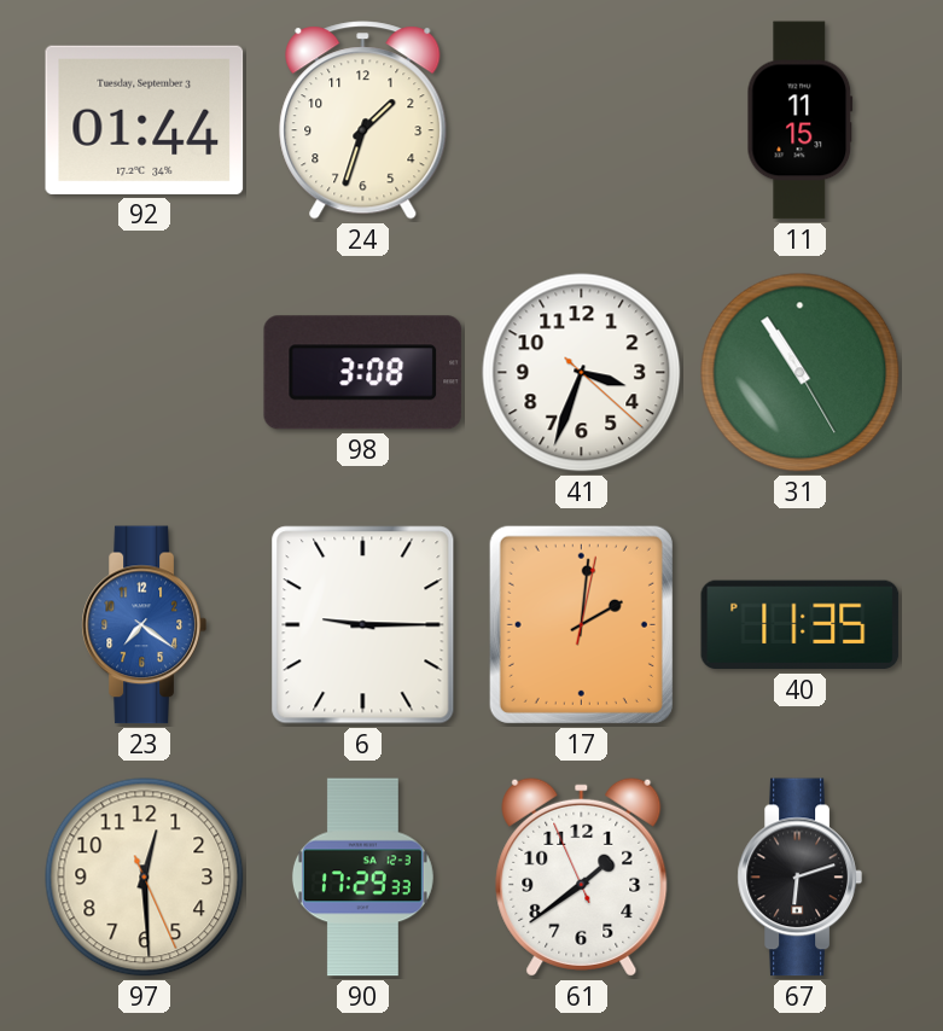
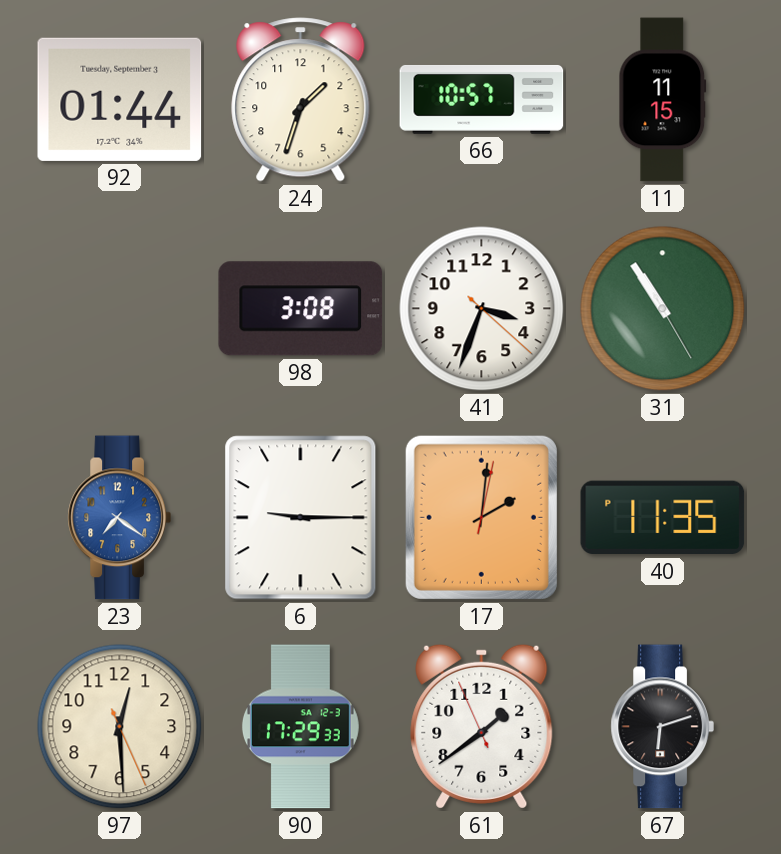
66: none -> 10:57
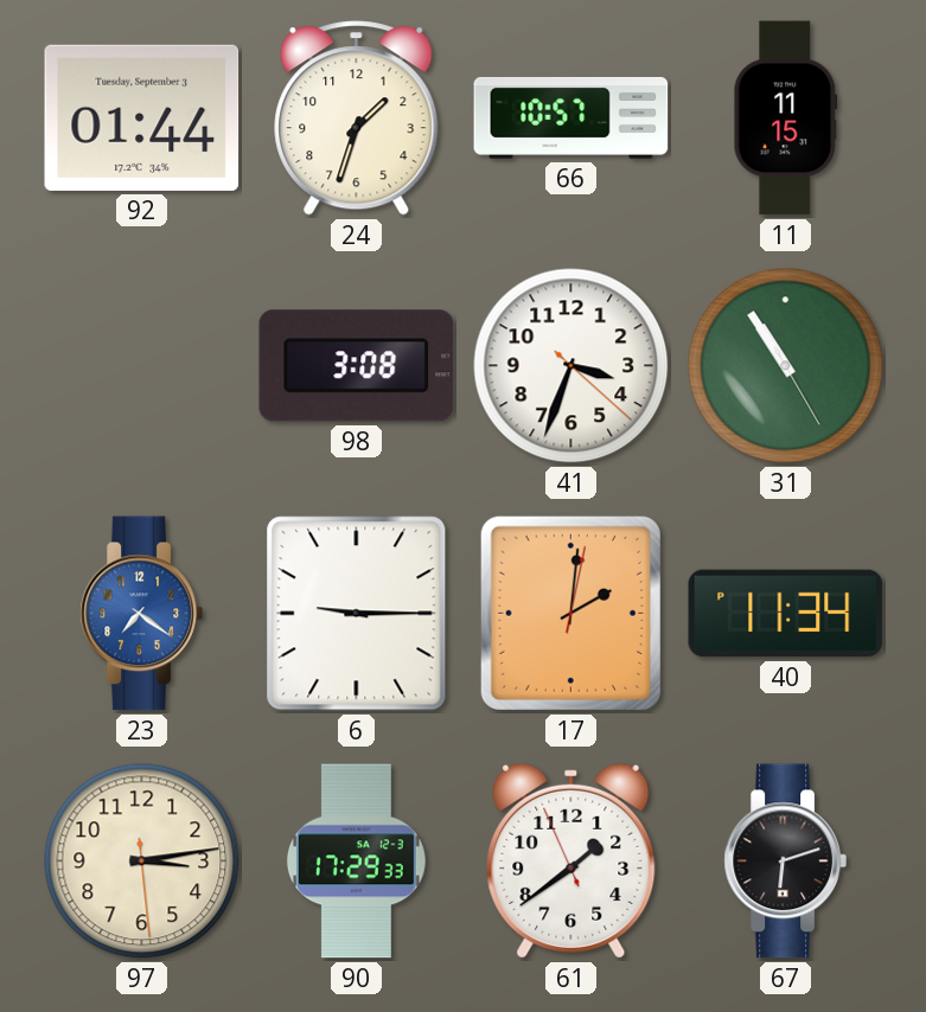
40: 11:35 -> 11:34
97: 12:29 -> 3:13
